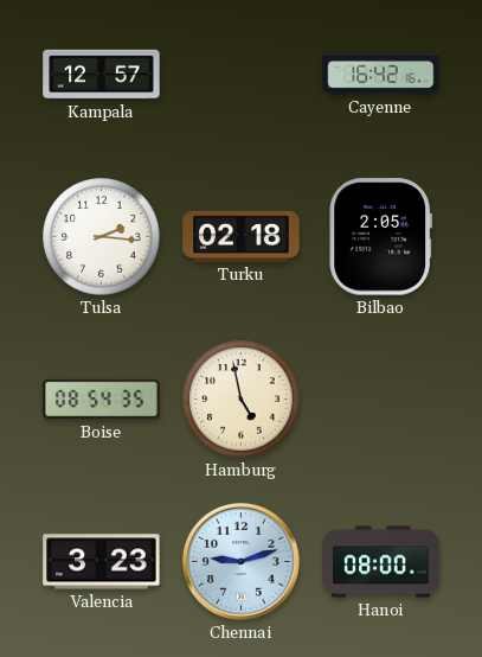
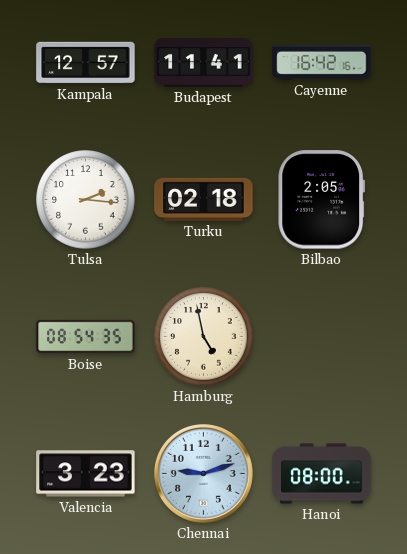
Budapest: none -> 11:41
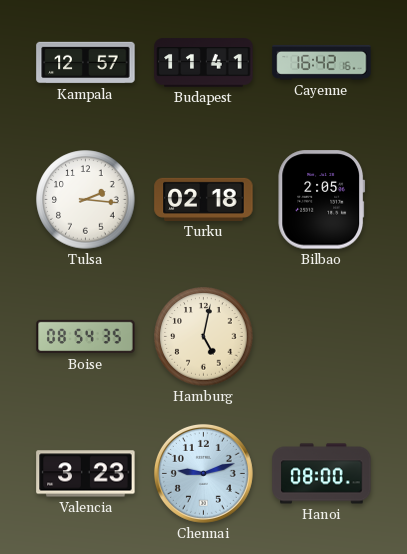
Hamburg: 4:58 -> 5:02
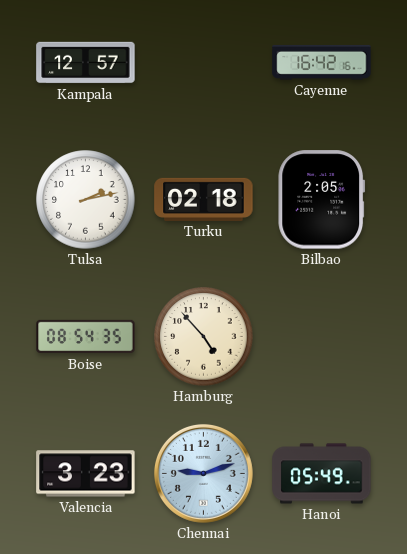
Budapest: 11:41 -> none
Tulsa: 2:16 -> 2:13
Hamburg: 5:02 -> 4:53
Hanoi: 08:00 -> 05:49
